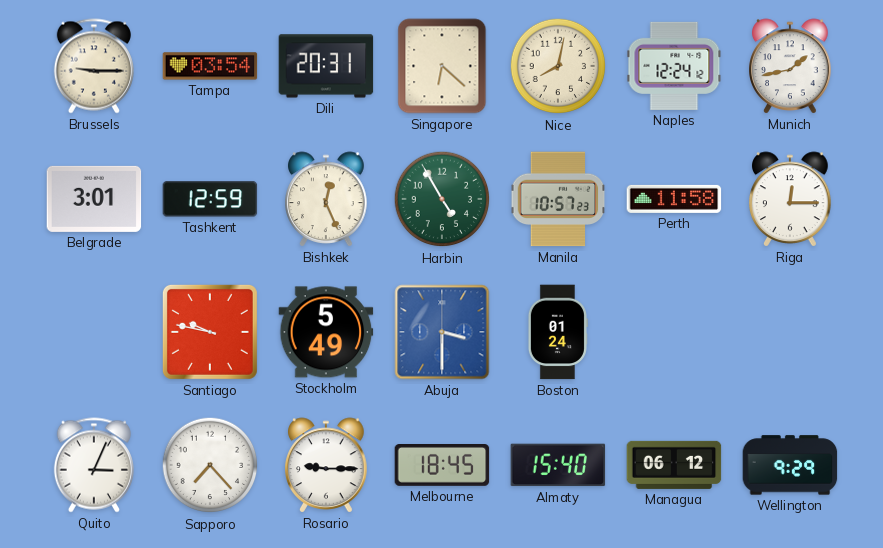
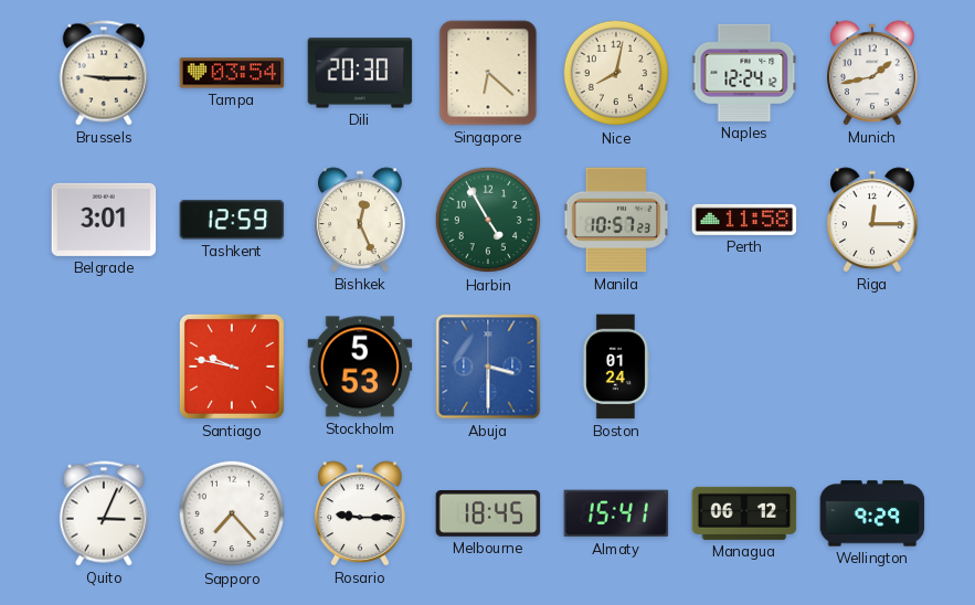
Dili: 20:31 -> 20:30
Stockholm: 5:49 -> 5:53
Almaty: 15:40 -> 15:41
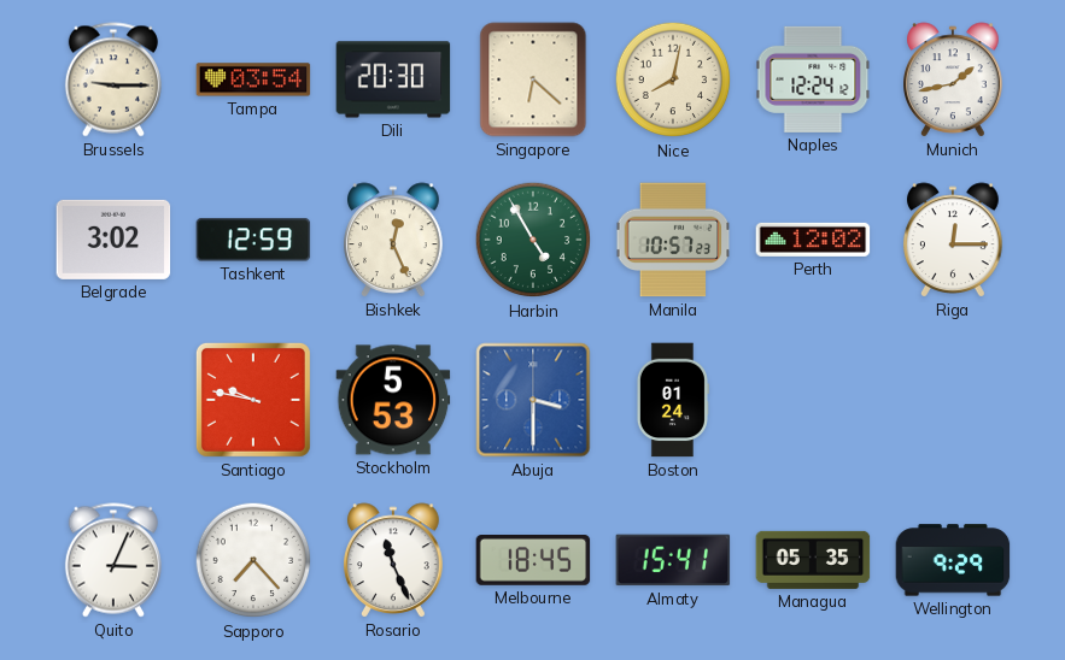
Belgrade: 3:01 -> 3:02
Perth: 11:58 -> 12:02
Rosario: 9:15 -> 11:26
Managua: 06:12 -> 05:35
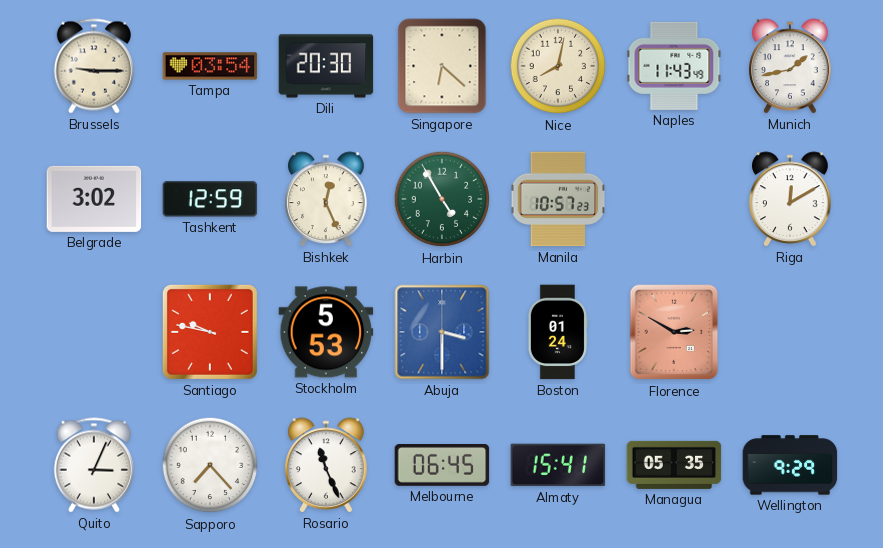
Naples: 12:24 -> 11:43
Perth: 12:02 -> none
Riga: 12:15 -> 12:10
Florence: none -> 2:50
Melbourne: 18:45 -> 06:45
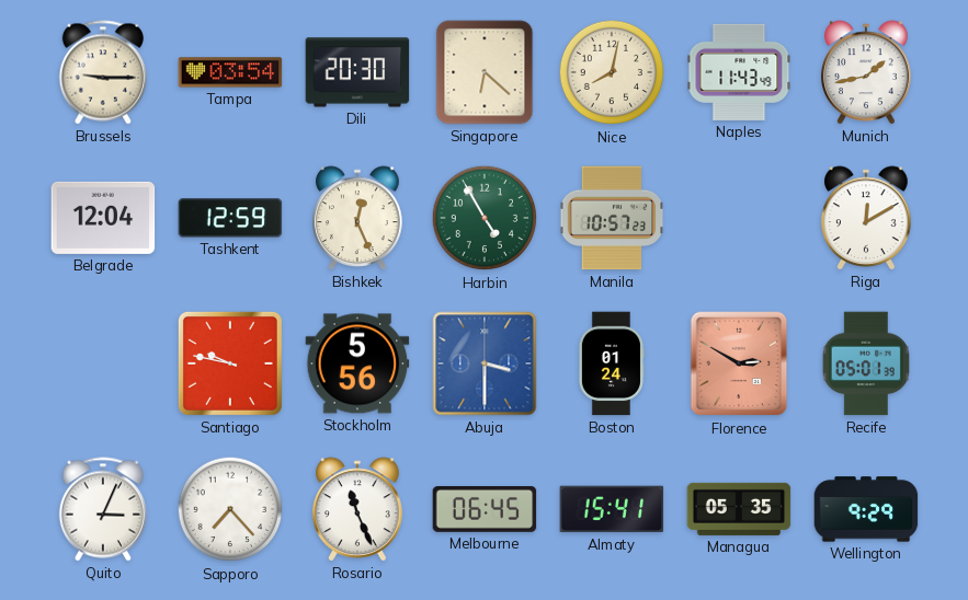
Belgrade: 3:02 -> 12:04
Stockholm: 5:53 -> 5:56
Recife: none -> 05:01
